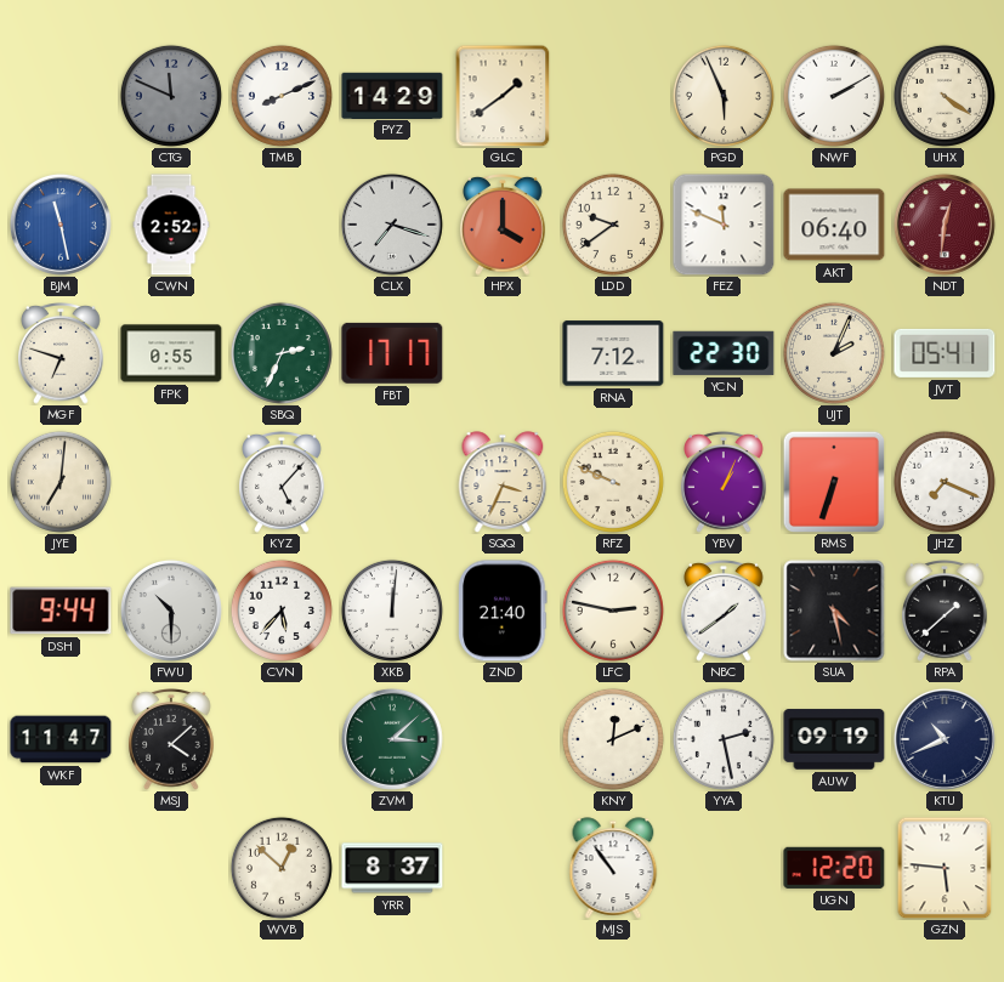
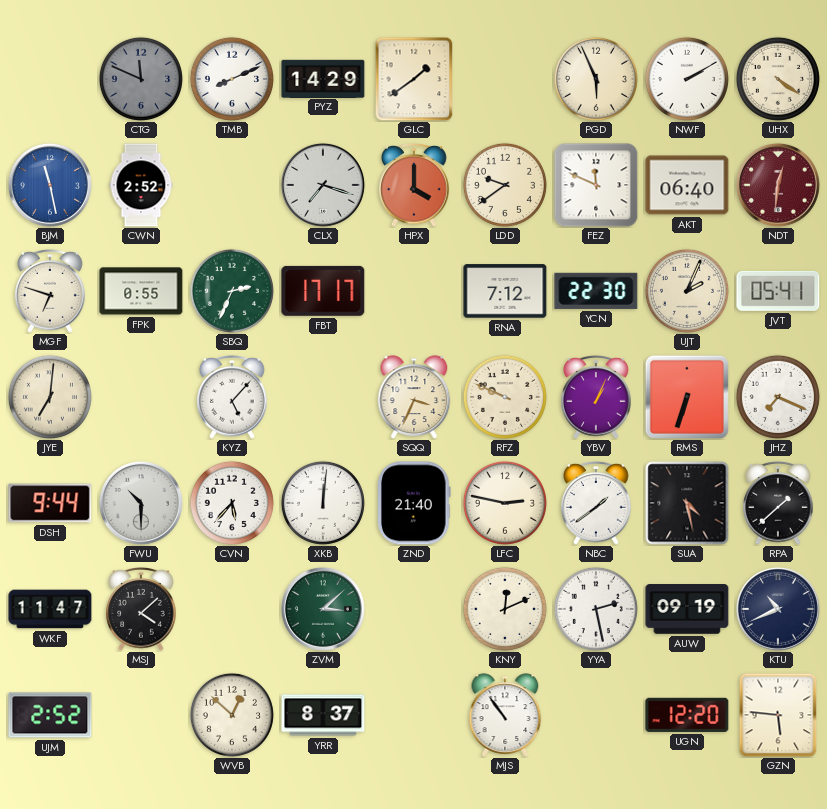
UJM: none -> 2:52
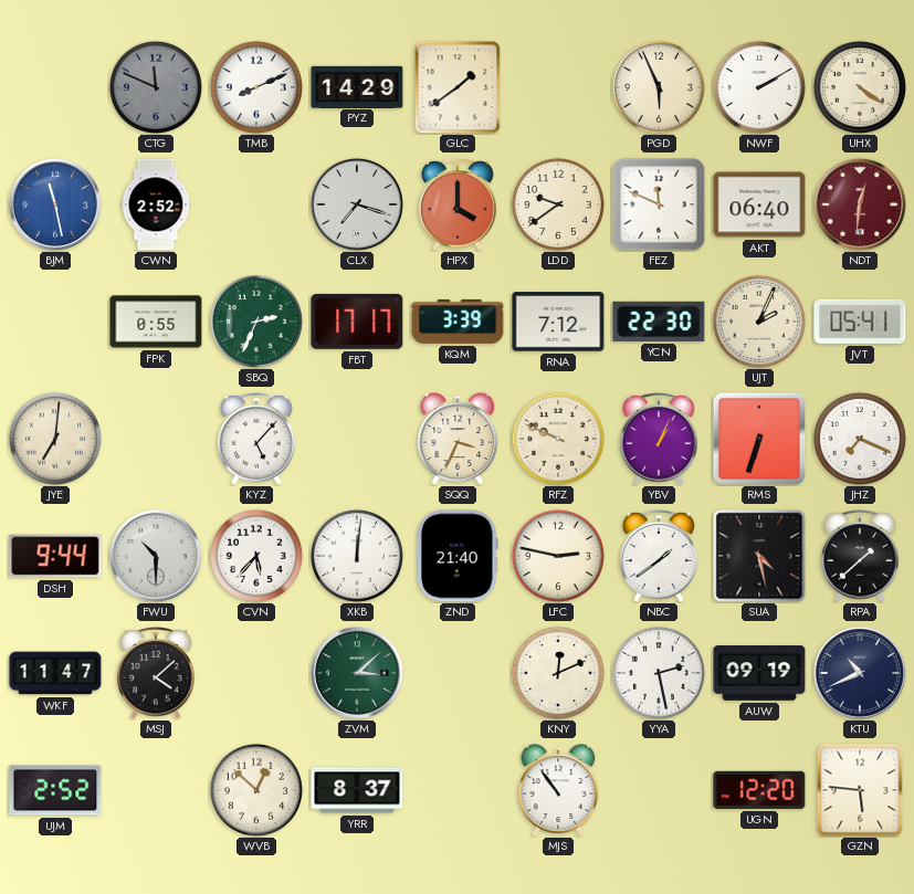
MGF: 6:48 -> none
KQM: none -> 3:39
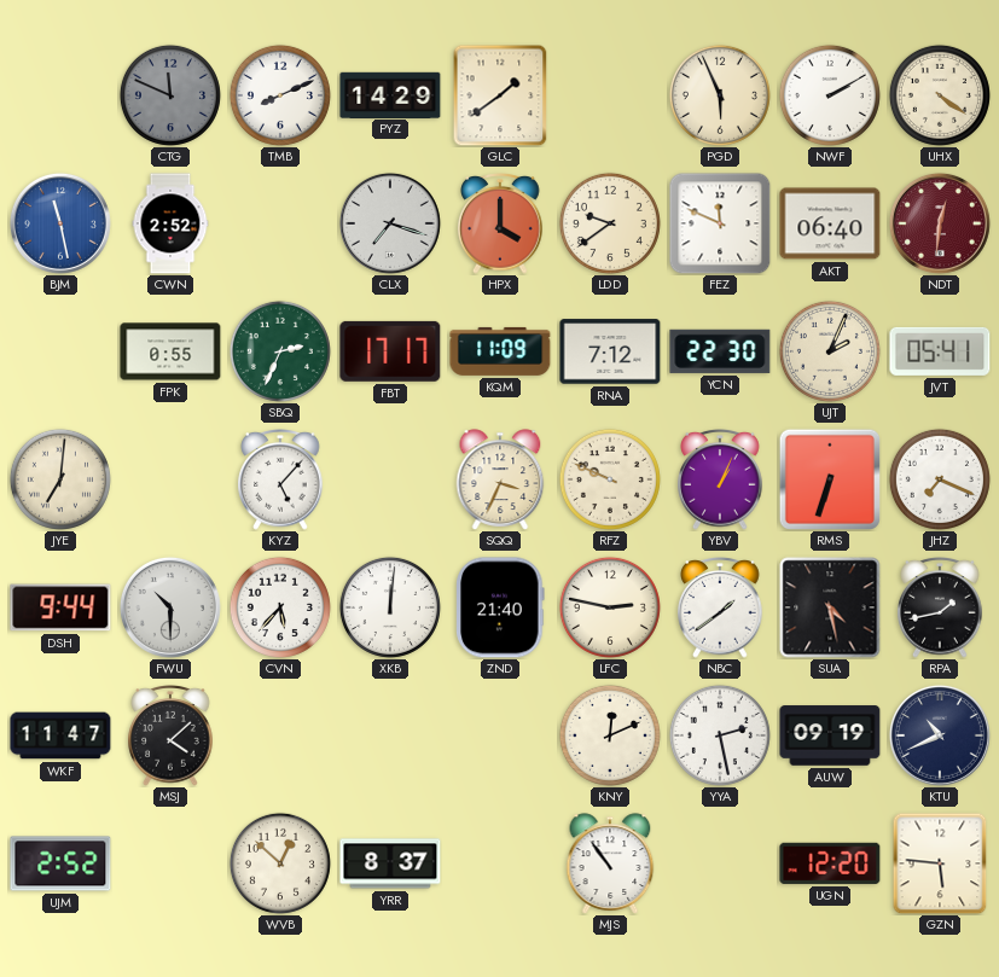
KQM: 3:39 -> 11:09
RPA: 1:38 -> 1:43
ZVM: 3:08 -> none
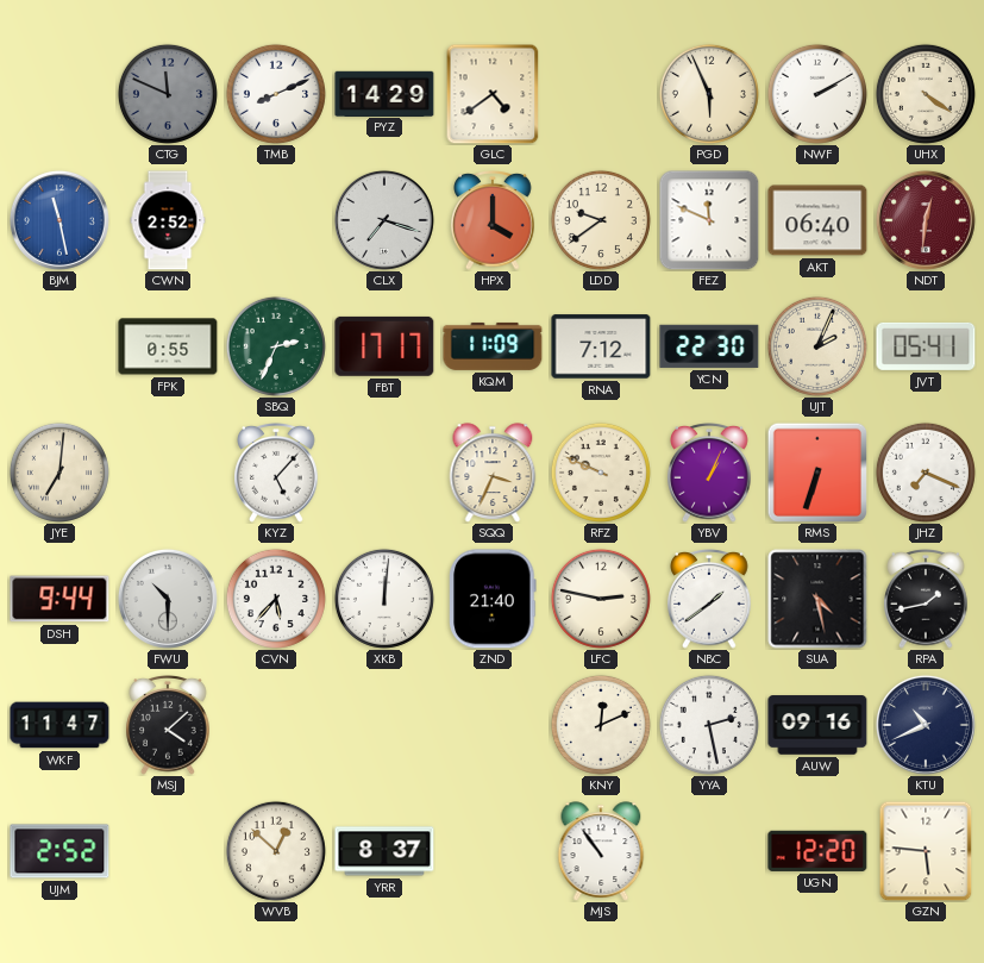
GLC: 1:39 -> 4:39
AUW: 09:19 -> 09:16
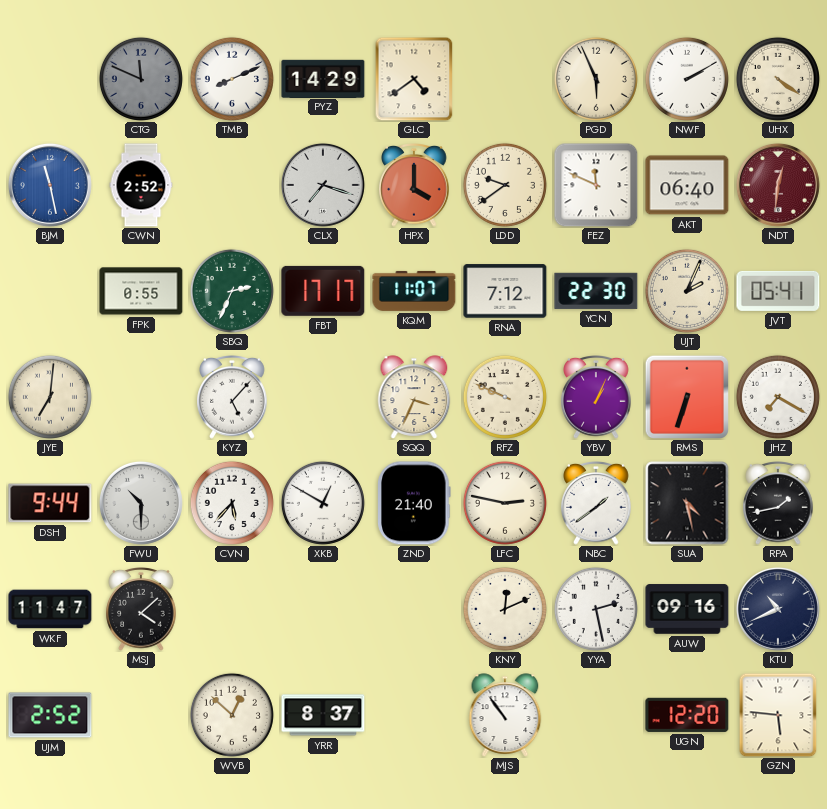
KQM: 11:09 -> 11:07
JHZ: 7:19 -> 7:20
XKB: 12:01 -> 12:50
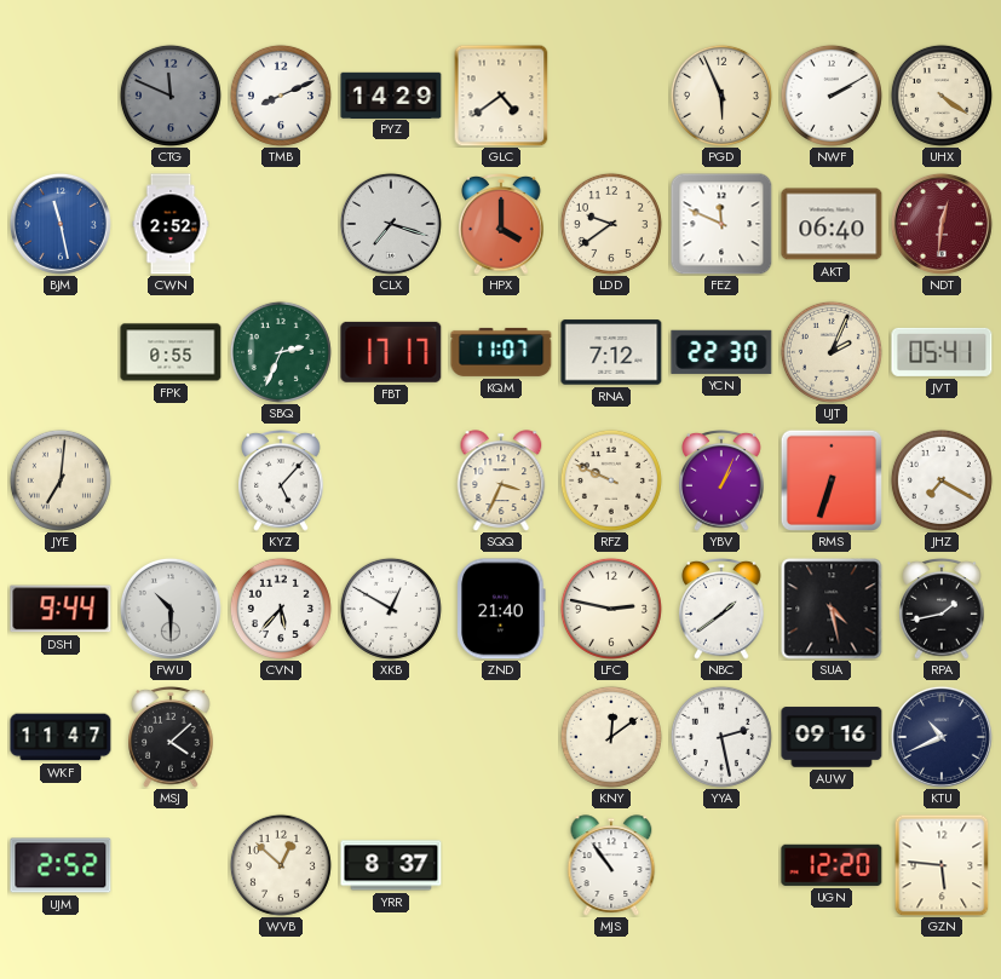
KNY: 12:11 -> 12:09
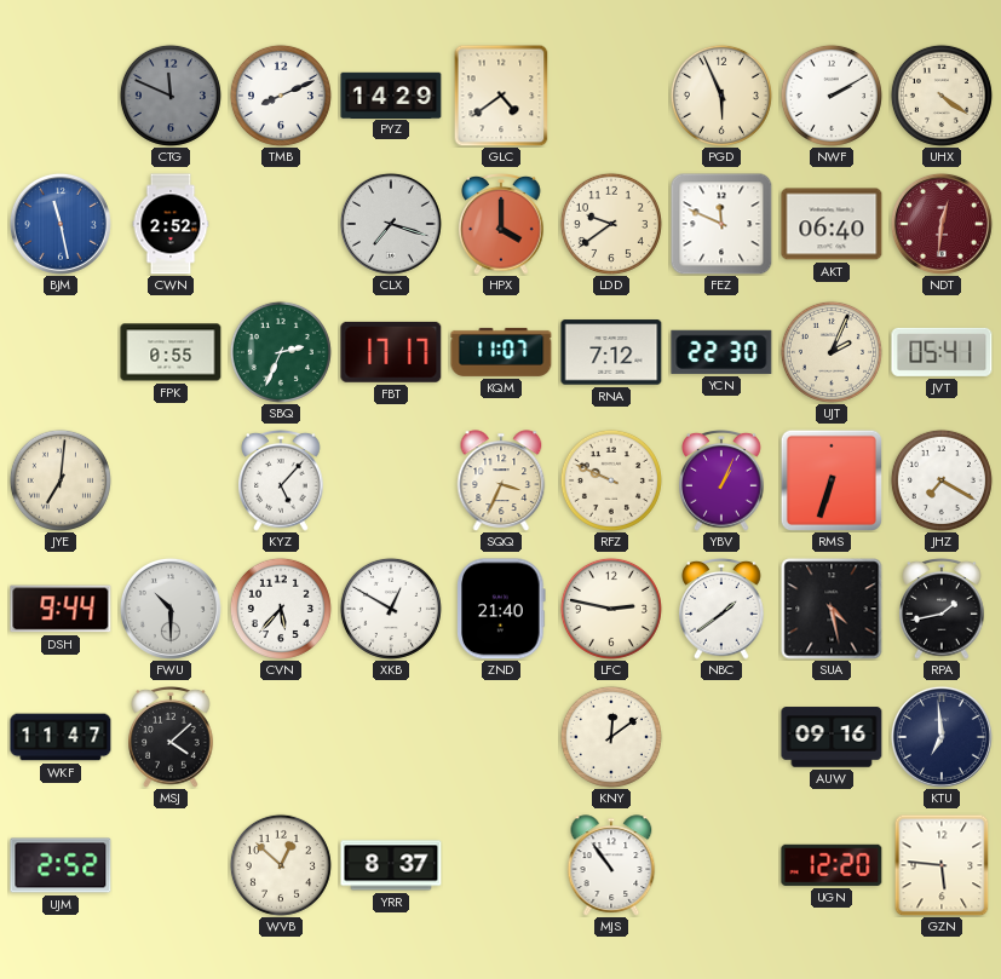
YYA: 2:28 -> none
KTU: 10:41 -> 6:59
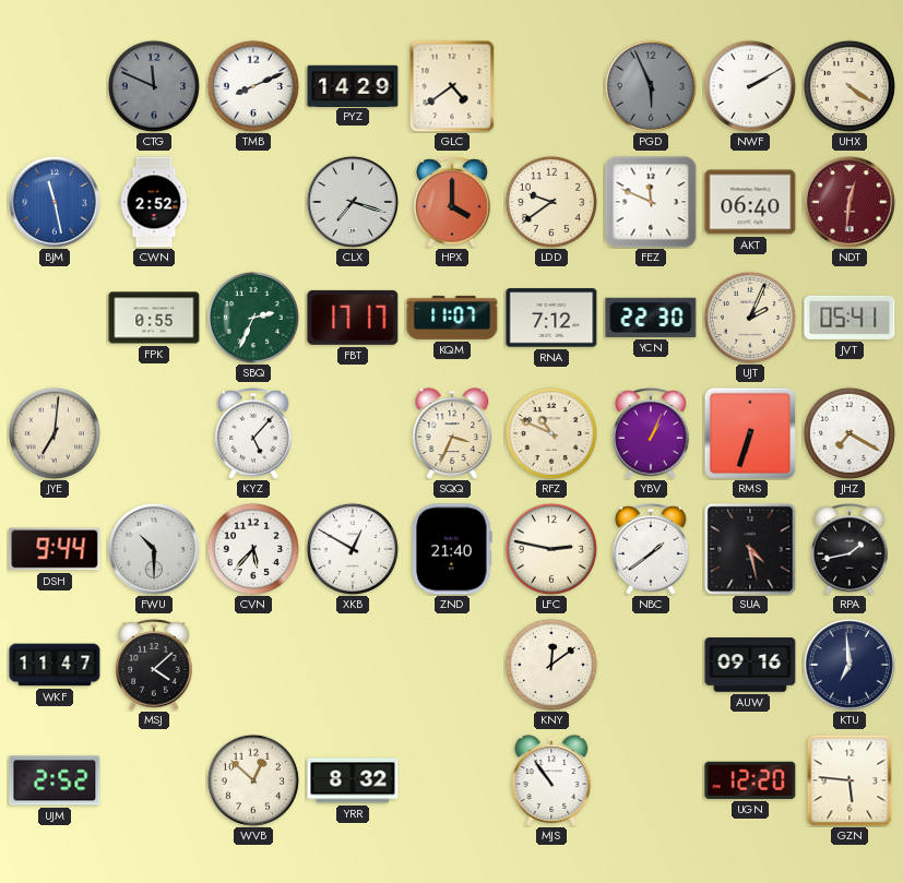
PGD dial: cream -> grey
RFZ: 9:49 -> 10:49
YRR: 8:37 -> 8:32
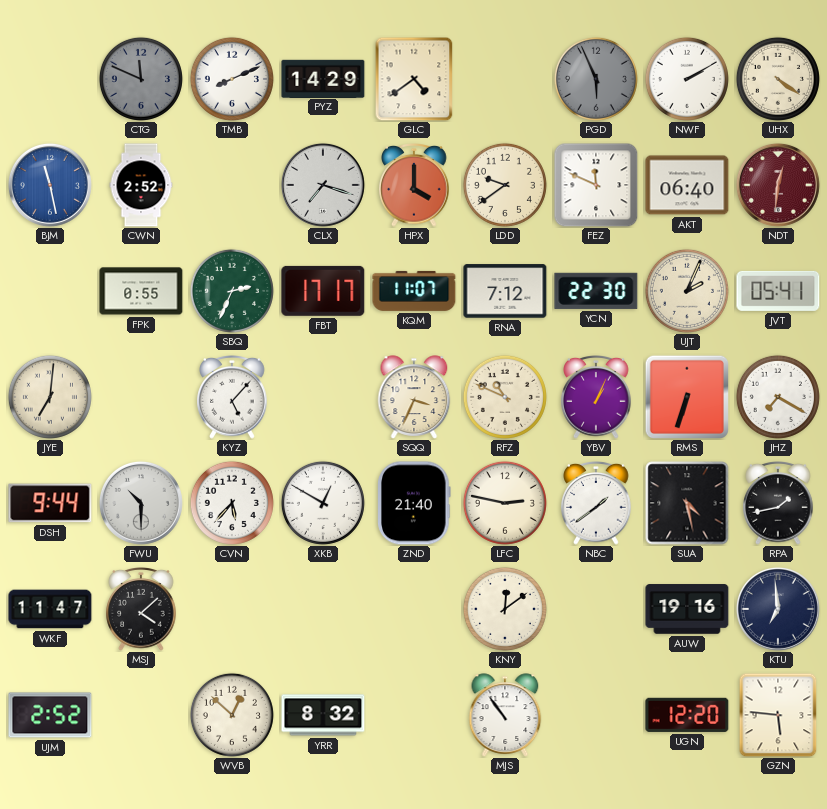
AUW: 09:16 -> 19:16
